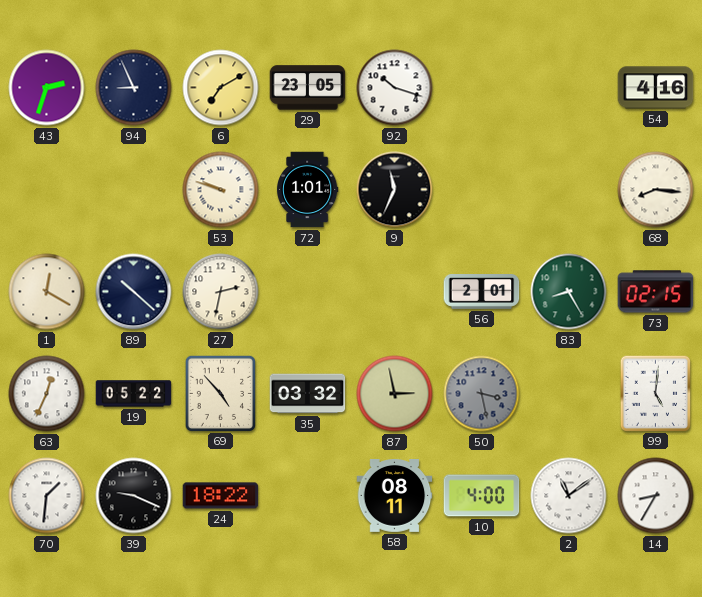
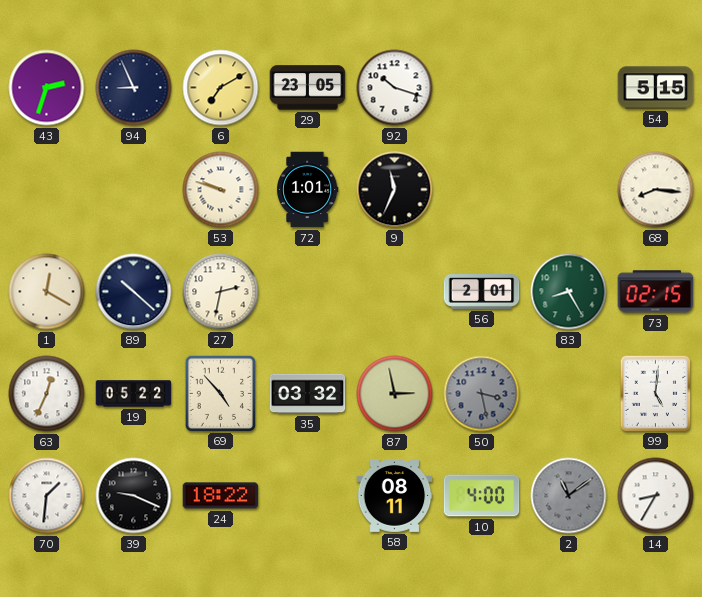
54: 4:16 -> 5:15
2 dial: white -> grey
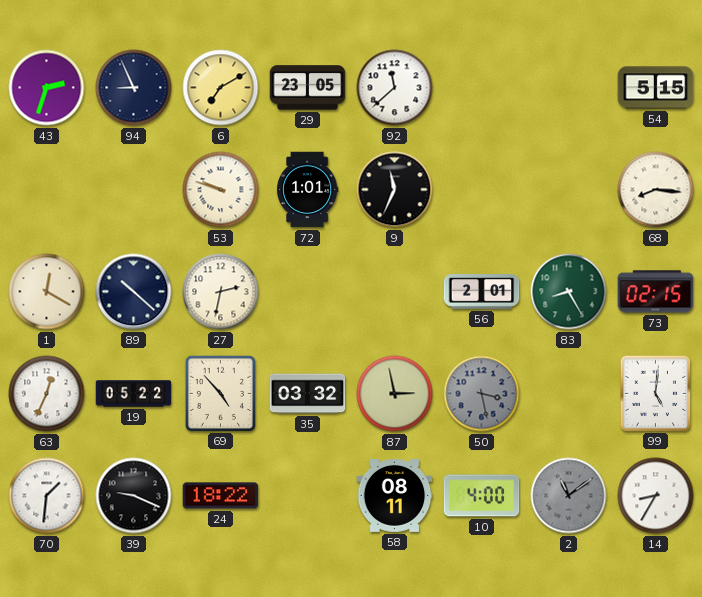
92: 10:18 -> 11:38
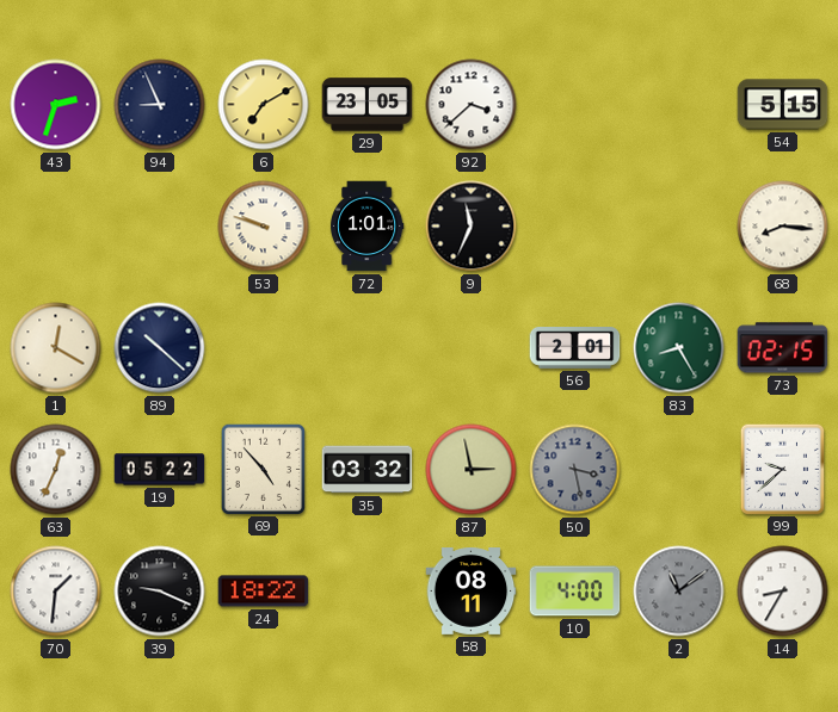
92: 11:38 -> 3:38
27: 2:32 -> none
99: 5:01 -> 9:38
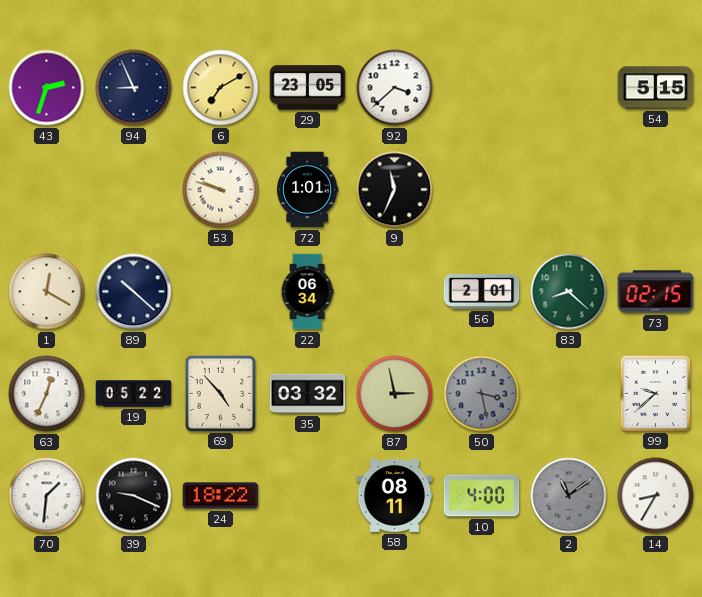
68: 8:16 -> none
22: none -> 06:34
83: 8:25 -> 8:22
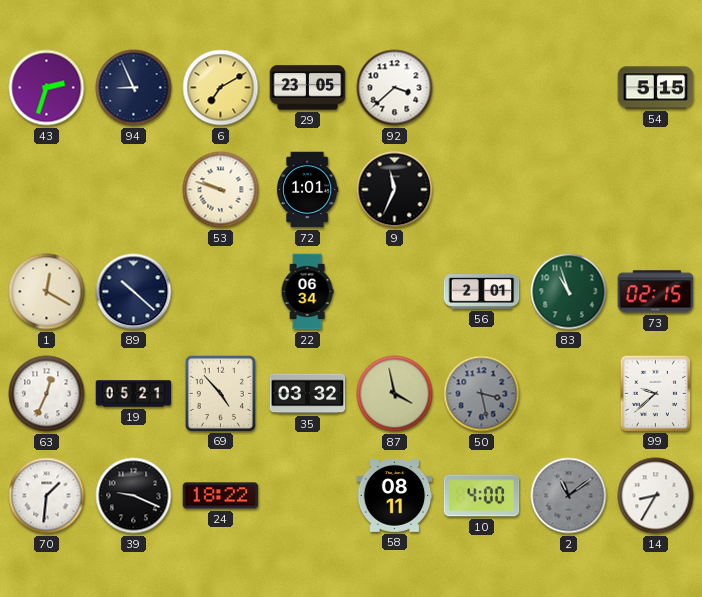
83: 8:22 -> 10:57
19: 05:22 -> 05:21
87: 2:58 -> 3:58
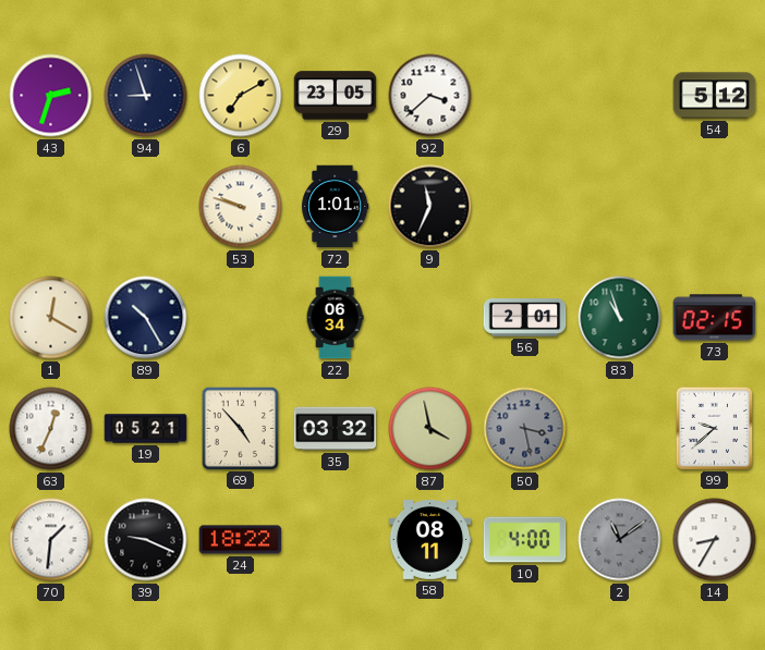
94: 8:56 -> 8:57
54: 5:15 -> 5:12
89: 10:22 -> 10:25
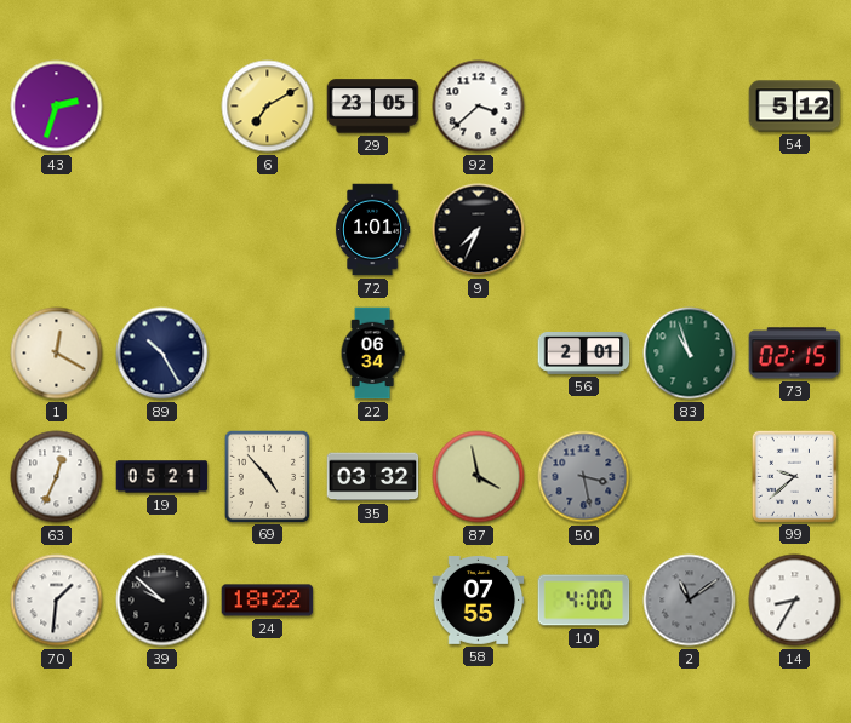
94: 8:57 -> none
53: 9:48 -> none
9: 11:34 -> 7:34
39: 9:19 -> 9:52
58: 08:11 -> 07:55
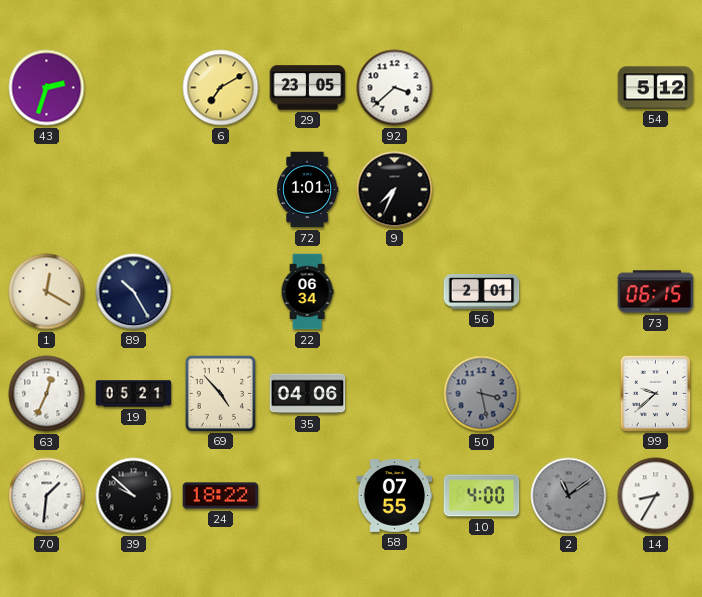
83: 10:57 -> none
73: 02:15 -> 06:15
35: 03:32 -> 04:06
87: 3:58 -> none
